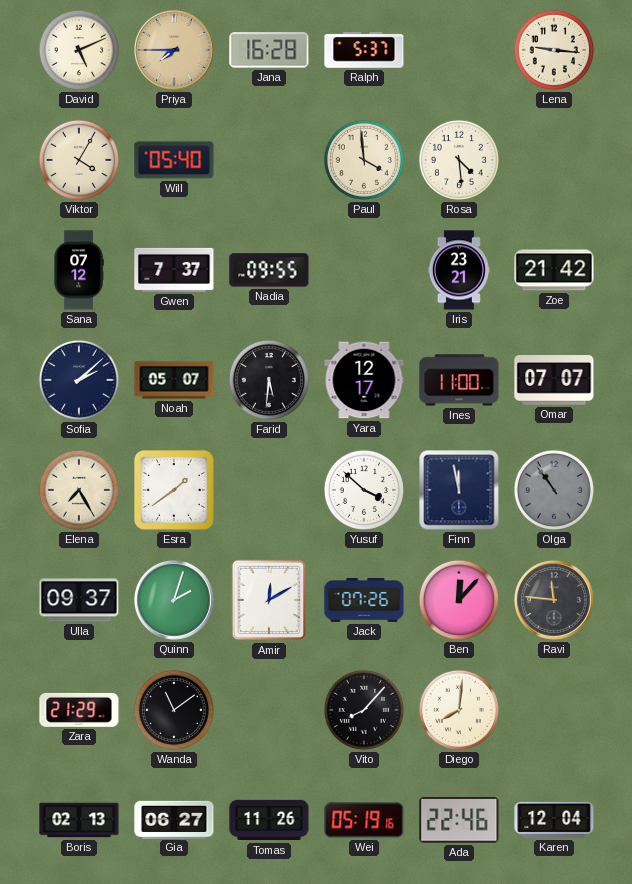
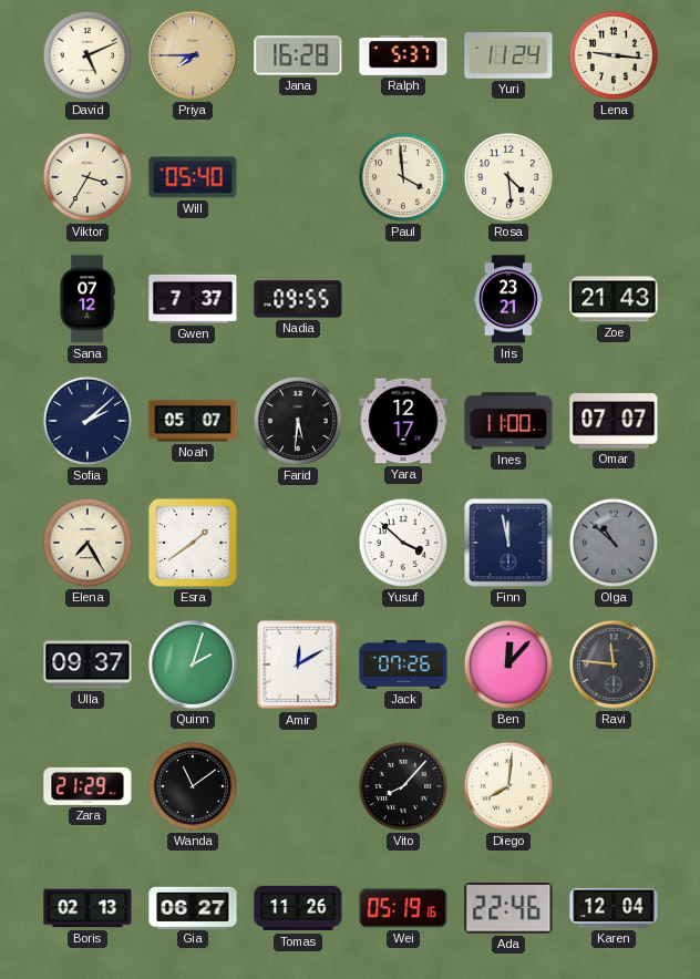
Yuri: none -> 11:24
Viktor: 4:05 -> 3:35
Zoe: 21:42 -> 21:43
Olga: 10:54 -> 10:52
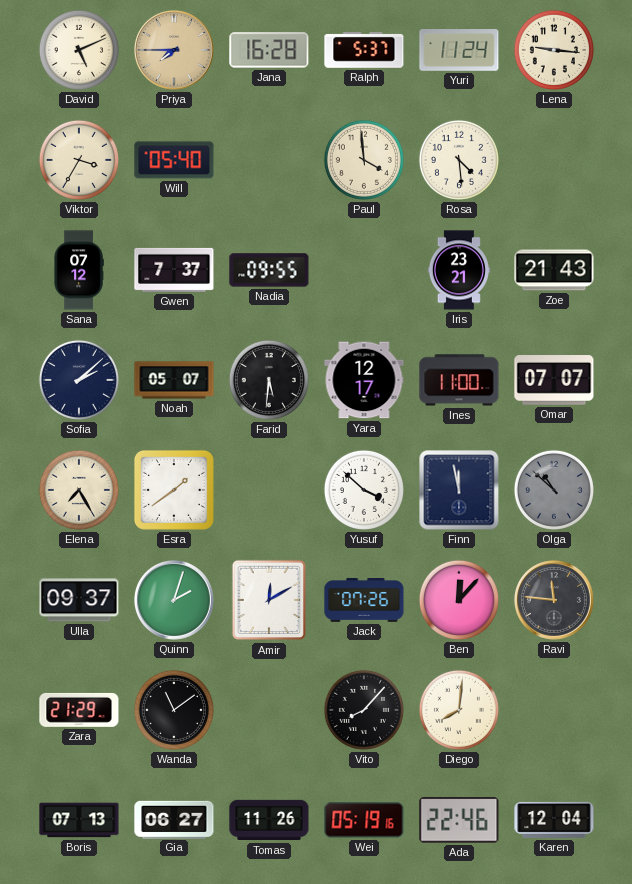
Boris: 02:13 -> 07:13
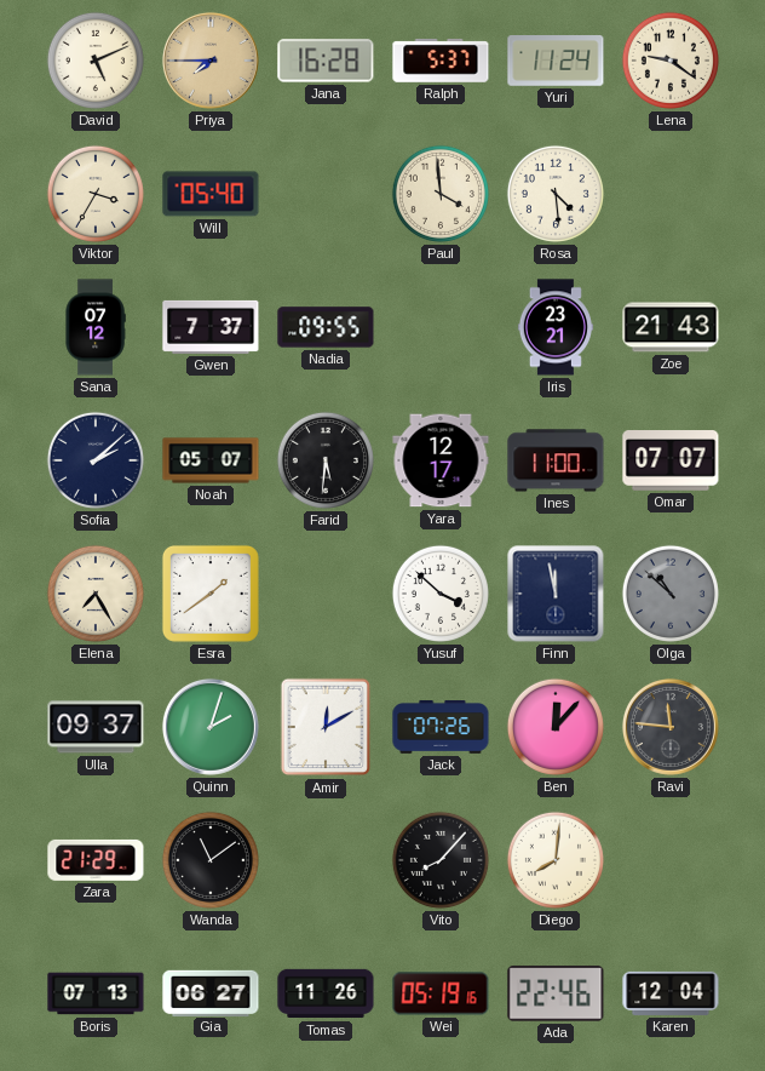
Lena: 9:16 -> 9:21
